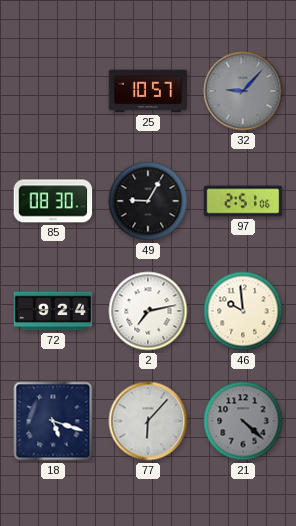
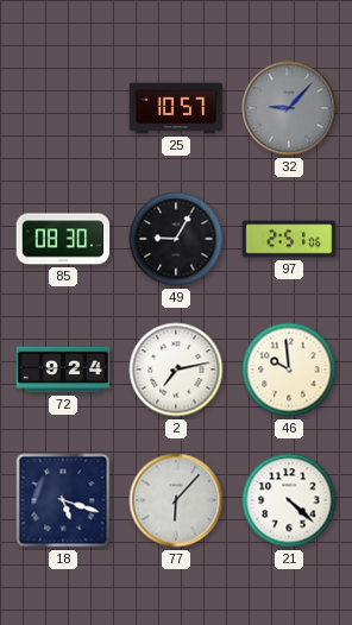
21 dial: grey -> white
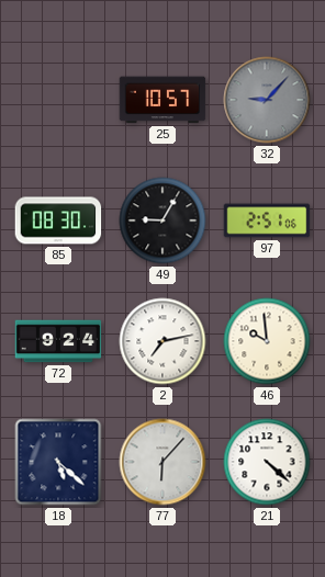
18: 5:18 -> 5:22
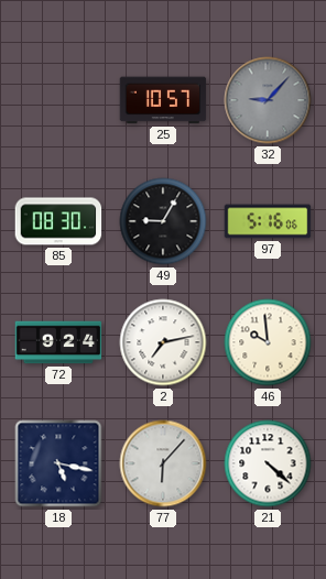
97: 2:51 -> 5:16
18: 5:22 -> 5:17
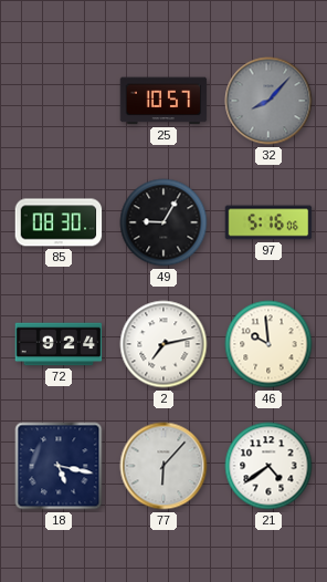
32: 9:07 -> 8:07
21: 4:22 -> 4:39
